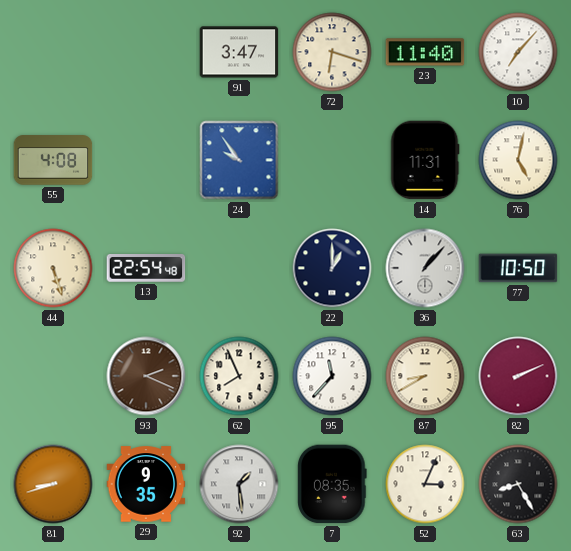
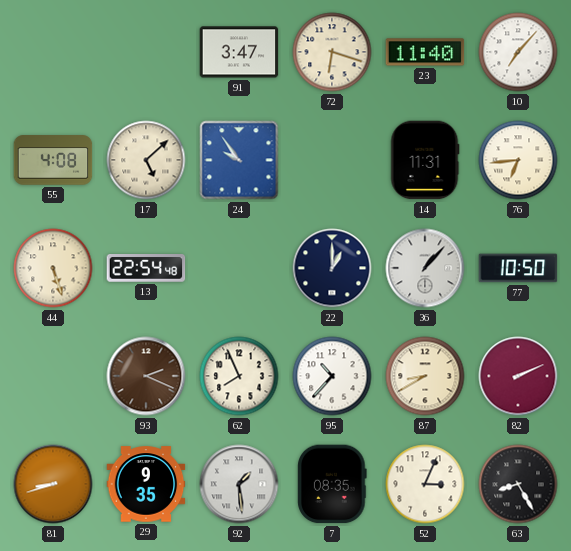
17: none -> 5:08
76: 5:02 -> 6:44
95: 11:37 -> 10:37
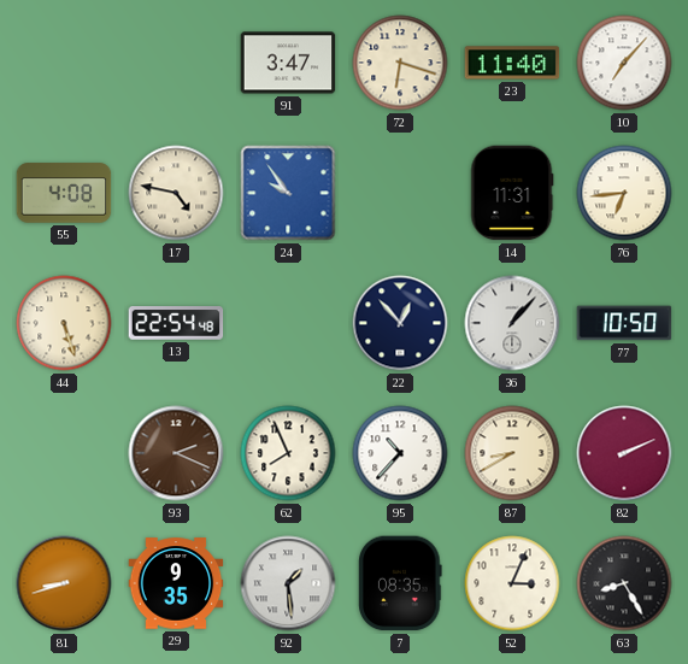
17: 5:08 -> 4:47
22: 1:00 -> 12:53
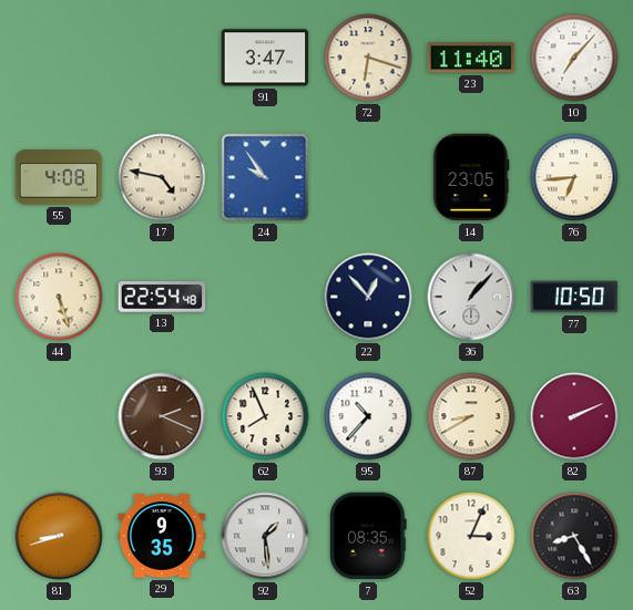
14: 11:31 -> 23:05
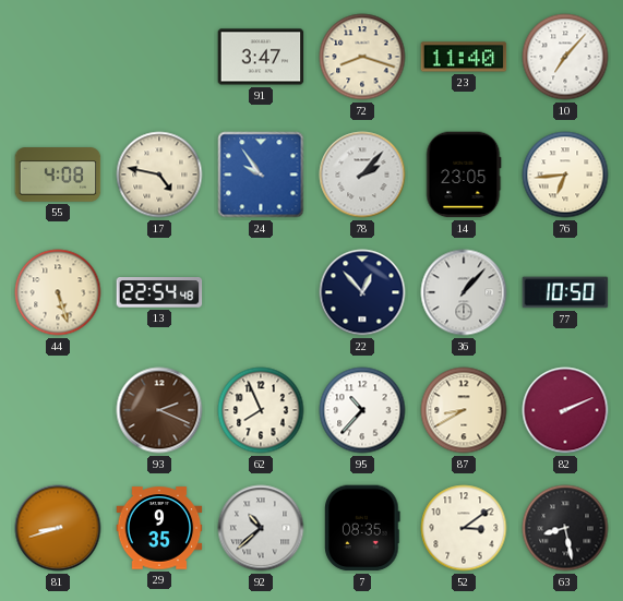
72: 6:18 -> 8:18
78: none -> 2:07
92: 1:29 -> 10:38
52: 3:04 -> 3:09
63: 8:25 -> 8:28
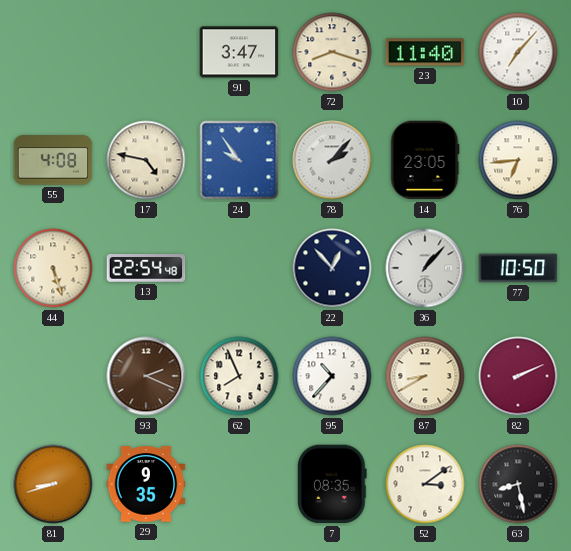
92: 10:38 -> none
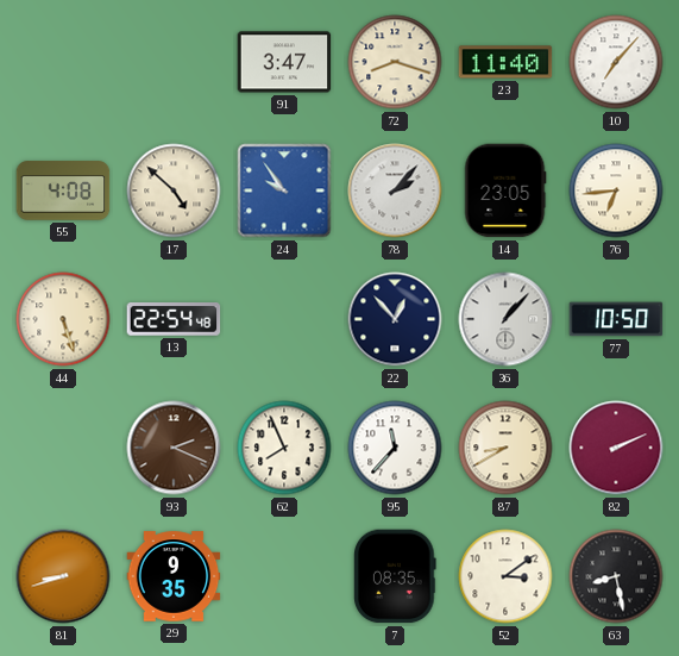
17: 4:47 -> 4:52
95: 10:37 -> 11:37
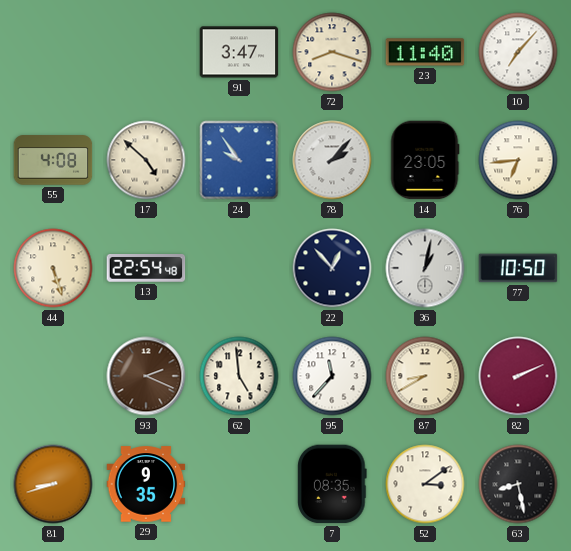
36: 1:07 -> 1:02
62: 7:56 -> 4:59
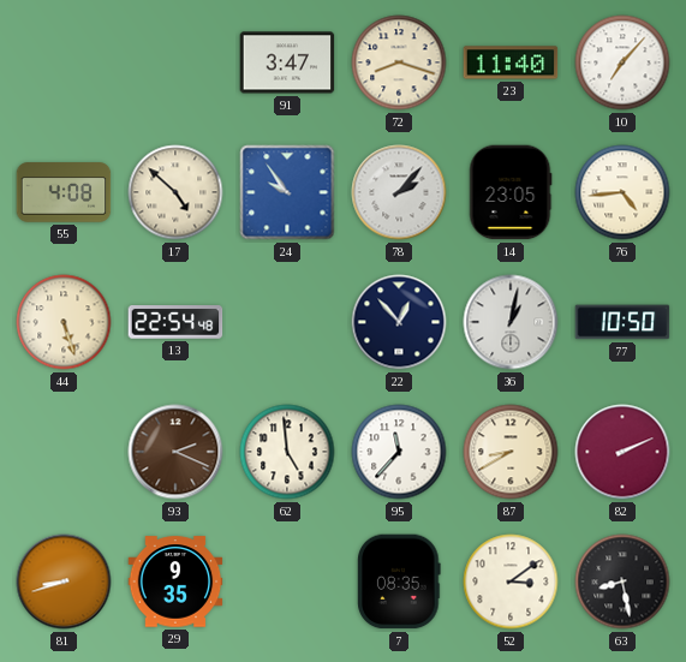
76: 6:44 -> 4:44
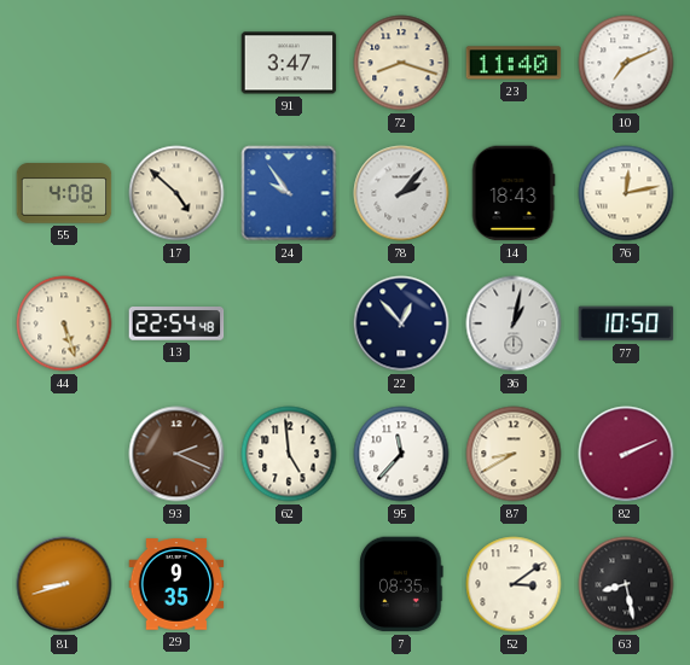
10: 7:07 -> 7:11
14: 23:05 -> 18:43
76: 4:44 -> 12:13
